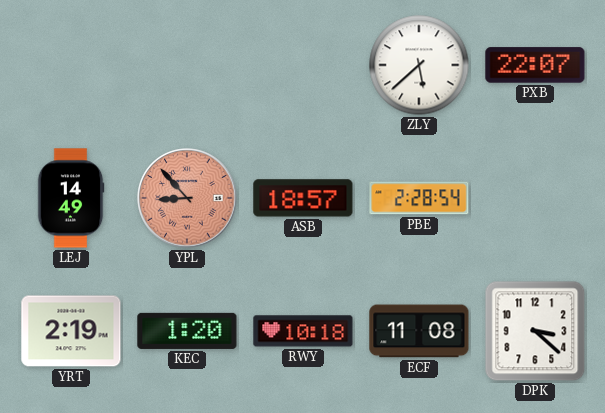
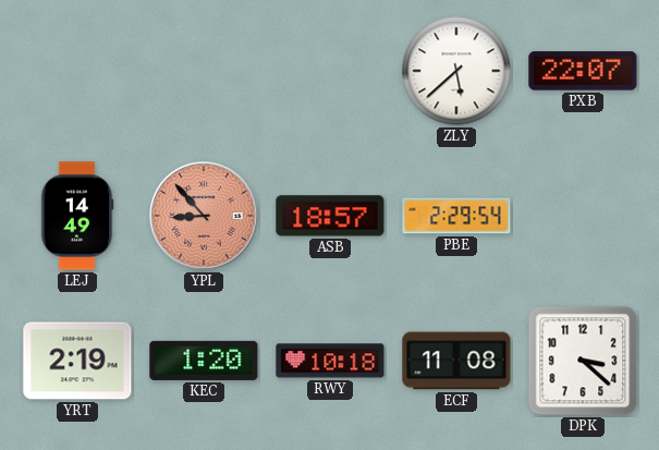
PBE: 2:28 -> 2:29
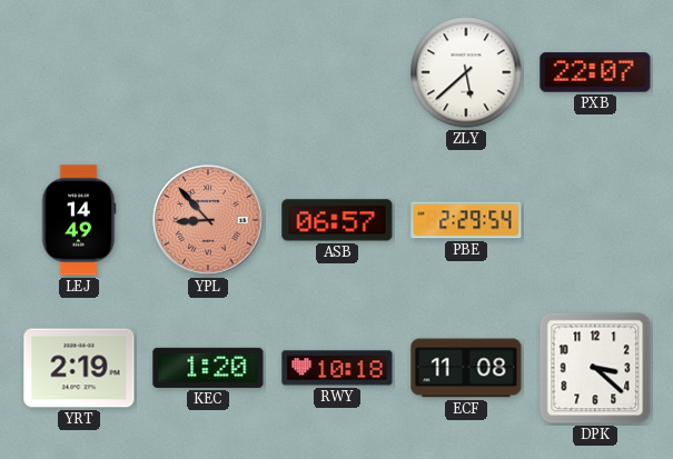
ASB: 18:57 -> 06:57
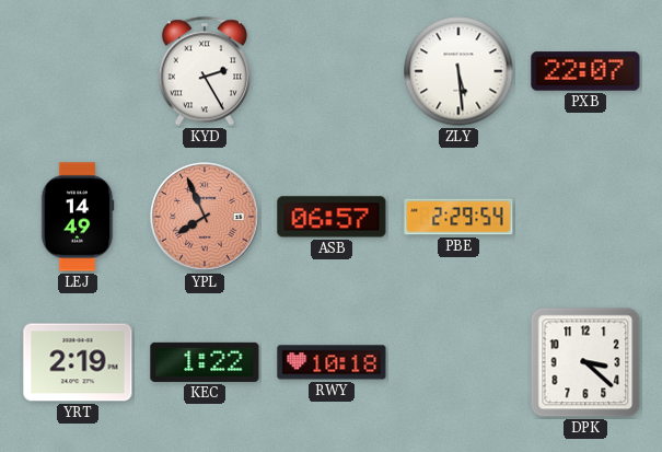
KYD: none -> 2:25
ZLY: 5:38 -> 5:29
YPL: 8:53 -> 7:56
KEC: 1:20 -> 1:22
ECF: 11:08 -> none
